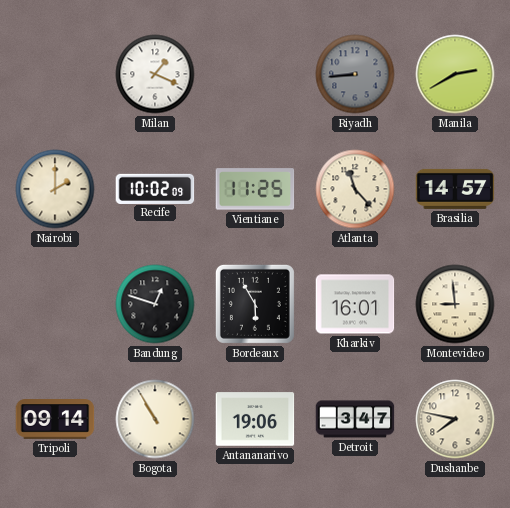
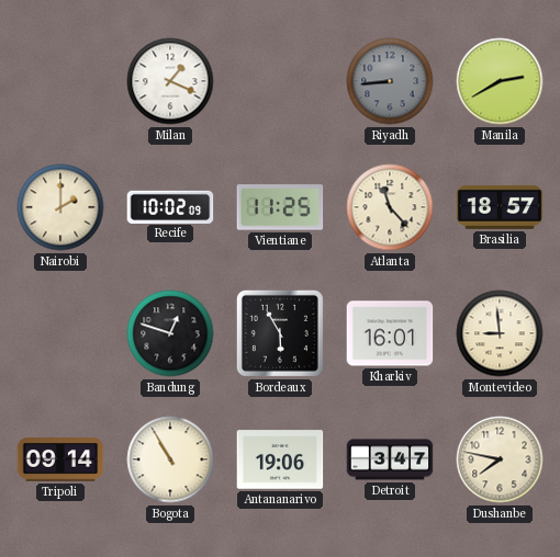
Brasilia: 14:57 -> 18:57
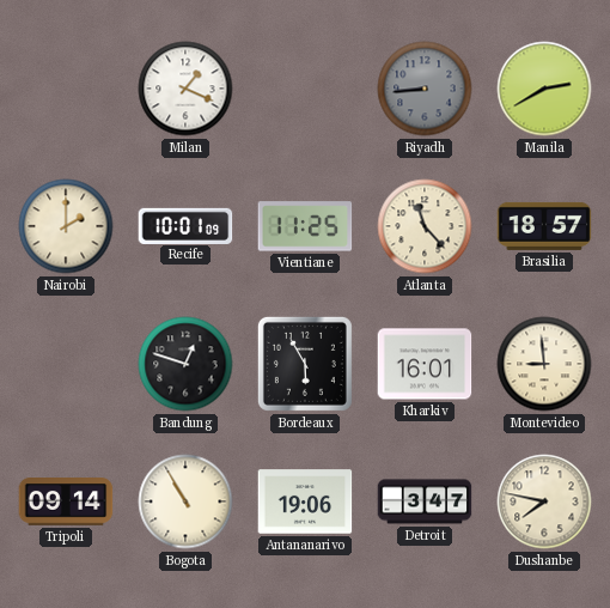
Recife: 10:02 -> 10:01
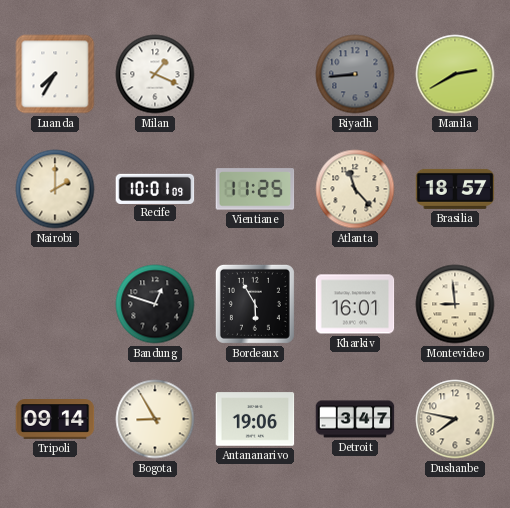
Luanda: none -> 7:35
Bogota: 10:55 -> 8:55
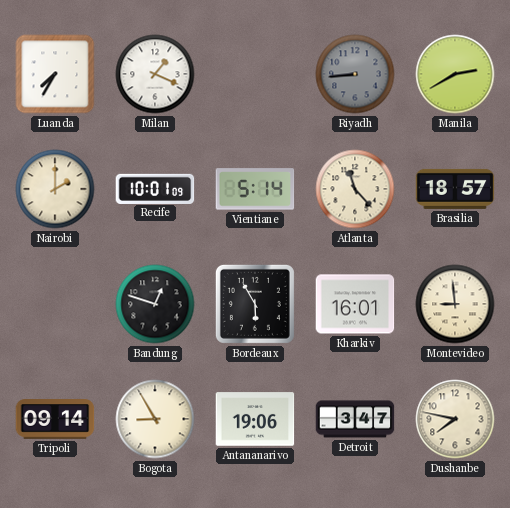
Vientiane: 11:25 -> 5:14
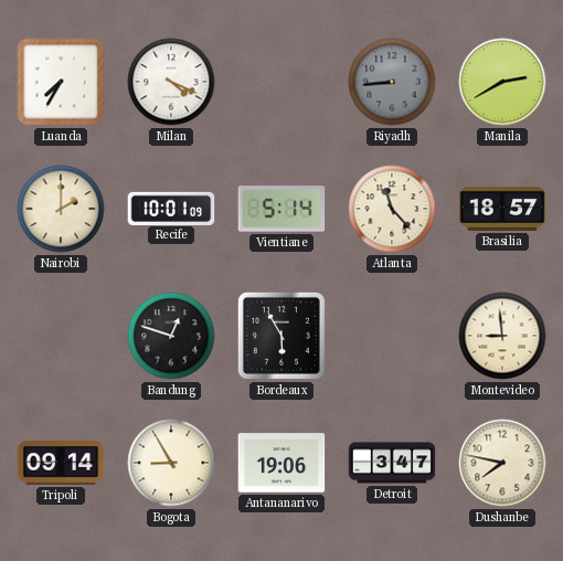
Milan: 1:19 -> 4:19
Kharkiv: 16:01 -> none
